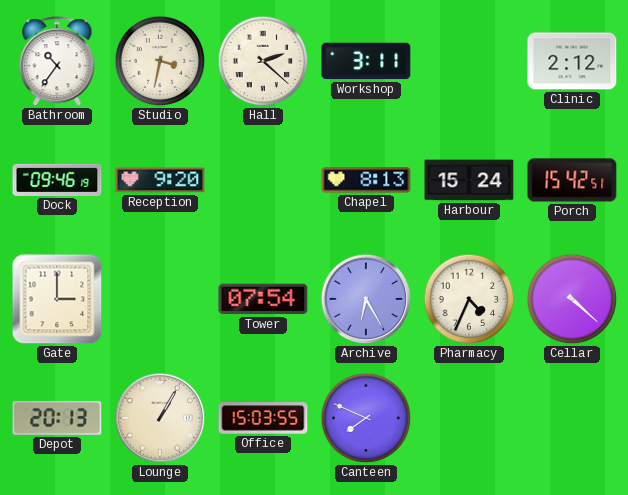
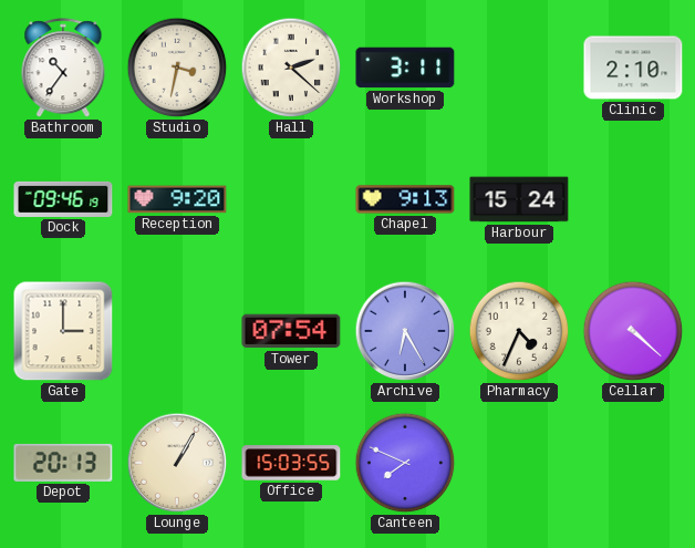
Clinic: 2:12 -> 2:10
Chapel: 8:13 -> 9:13
Porch: 15:42 -> none
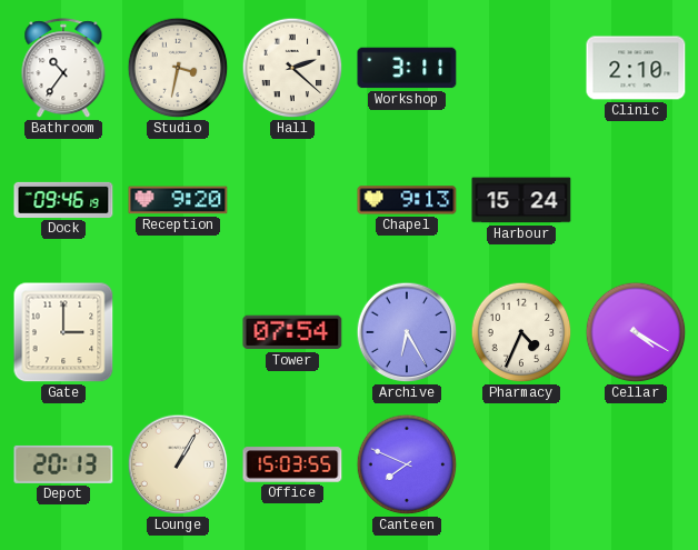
Cellar: 4:22 -> 4:20
